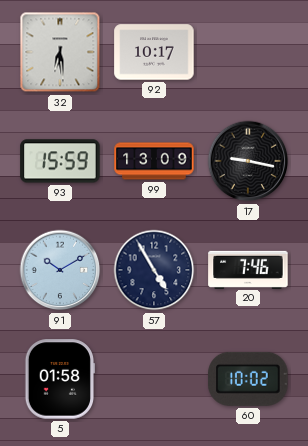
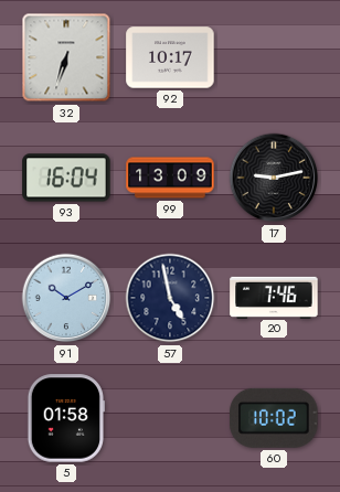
32: 6:29 -> 6:33
93: 15:59 -> 16:04
17: 9:17 -> 9:13
57: 4:55 -> 4:58
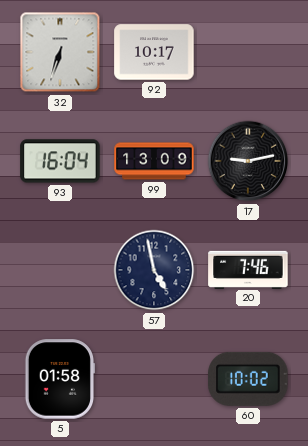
91: 10:10 -> none
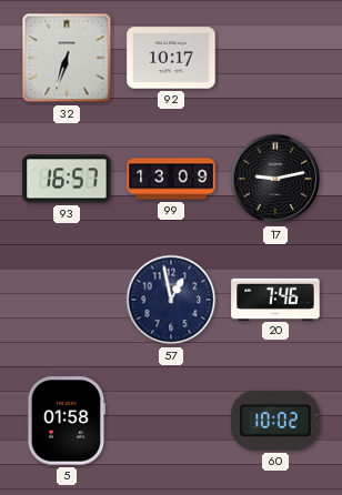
93: 16:04 -> 16:57
57: 4:58 -> 12:58
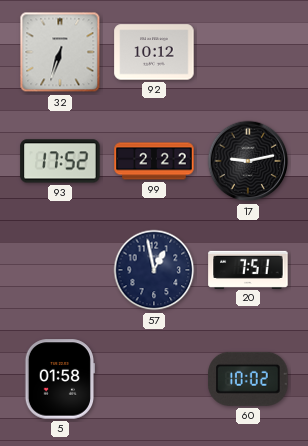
92: 10:17 -> 10:12
93: 16:57 -> 17:52
99: 13:09 -> 2:22
20: 7:46 -> 7:51
